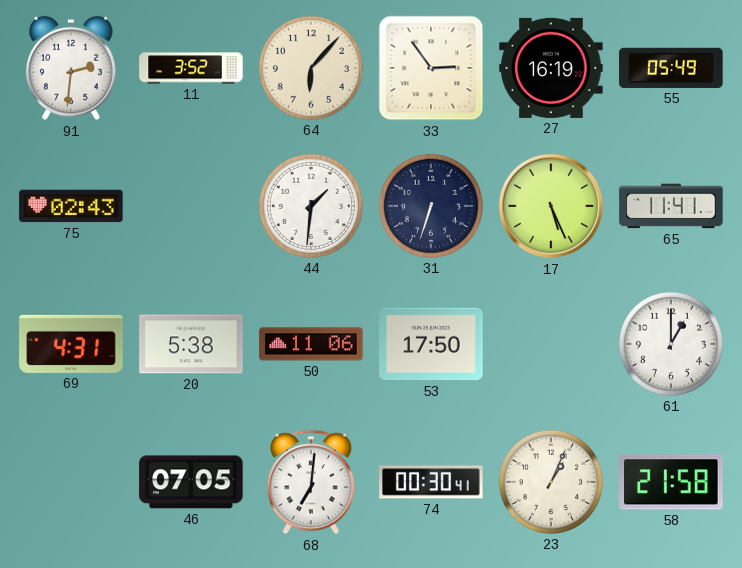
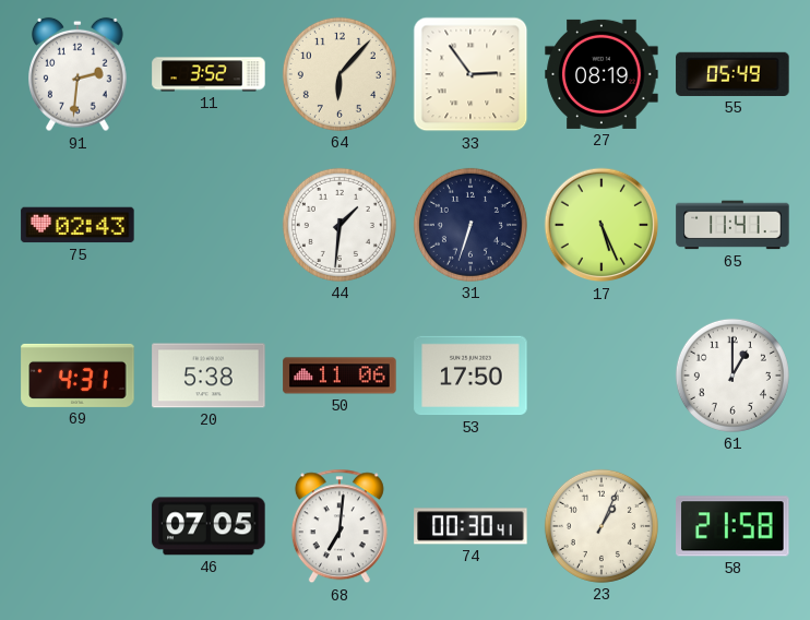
27: 16:19 -> 08:19
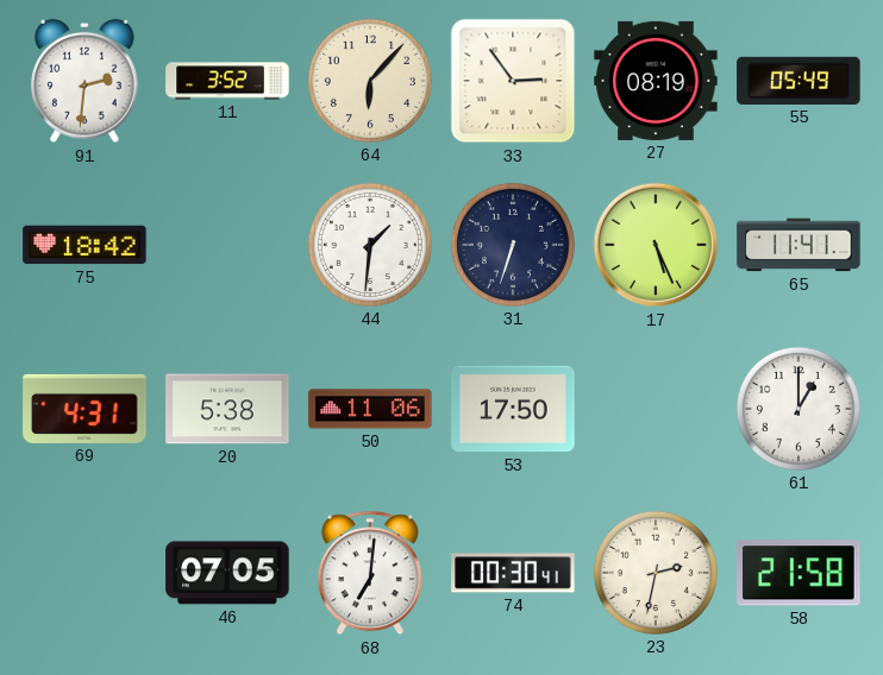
75: 02:43 -> 18:42
23: 1:04 -> 2:32
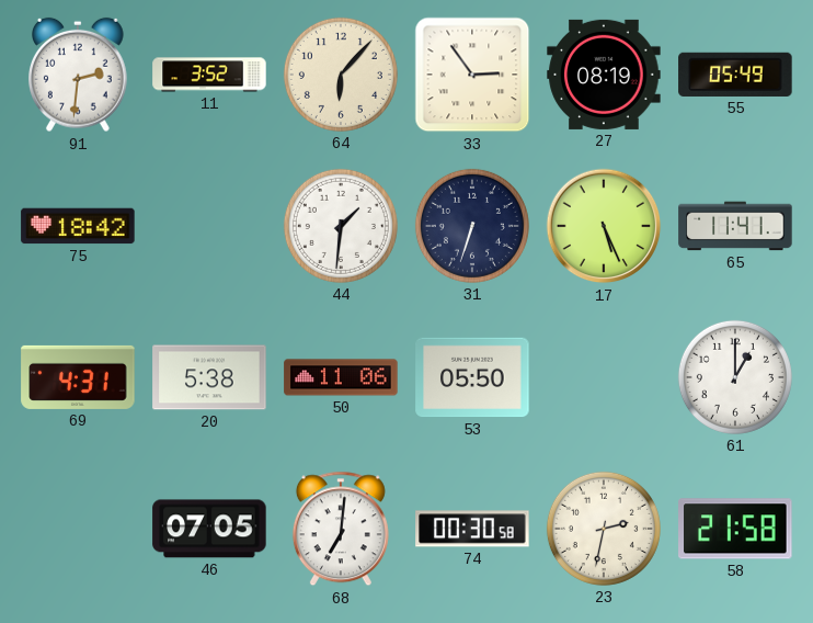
53: 17:50 -> 05:50
74: 00:30:41 -> 00:30:58
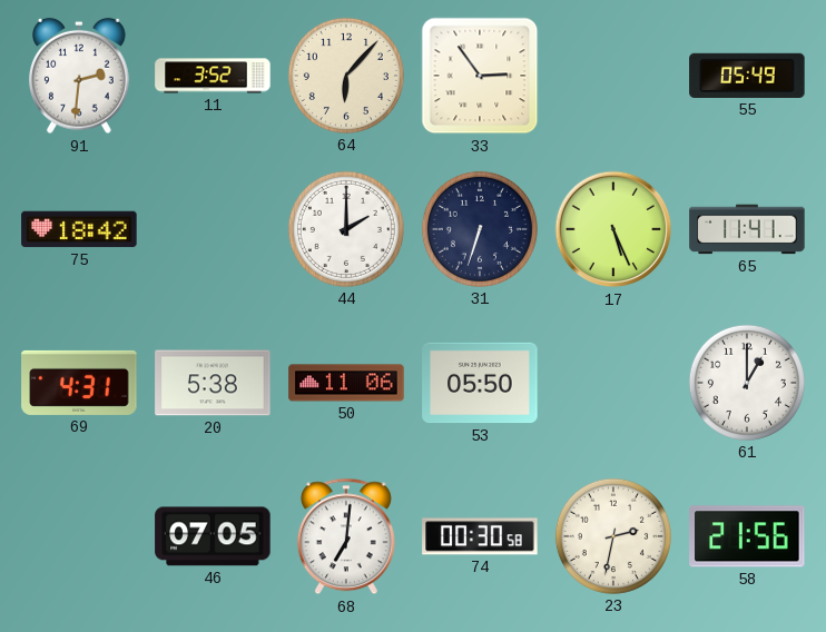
27: 08:19 -> none
44: 1:31 -> 2:00
58: 21:58 -> 21:56
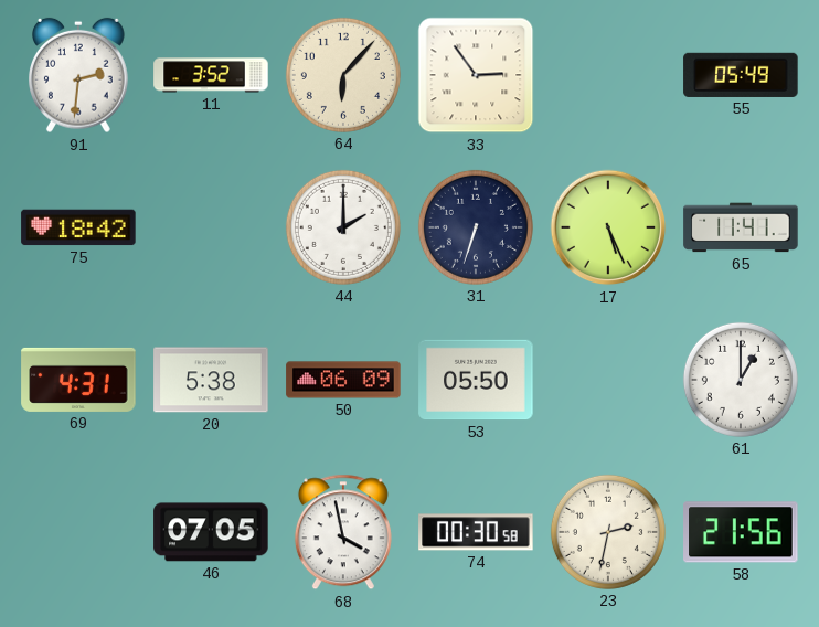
50: 11:06 -> 06:09
68: 7:01 -> 3:58
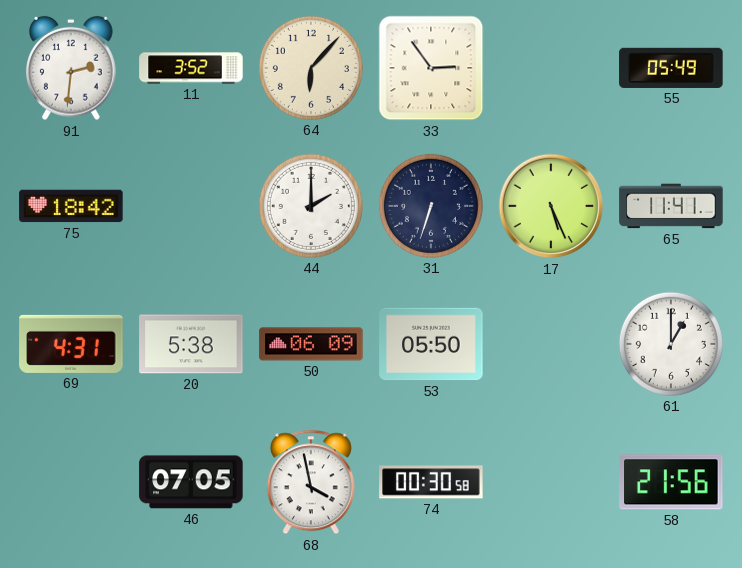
23: 2:32 -> none
